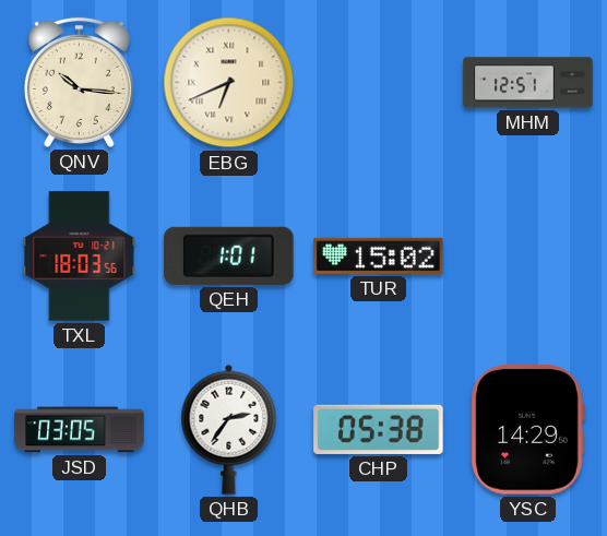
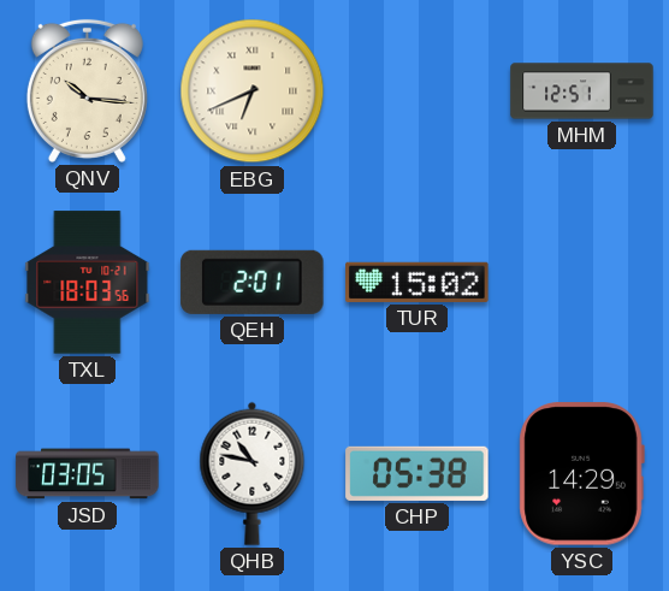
QEH: 1:01 -> 2:01
QHB: 2:36 -> 10:47
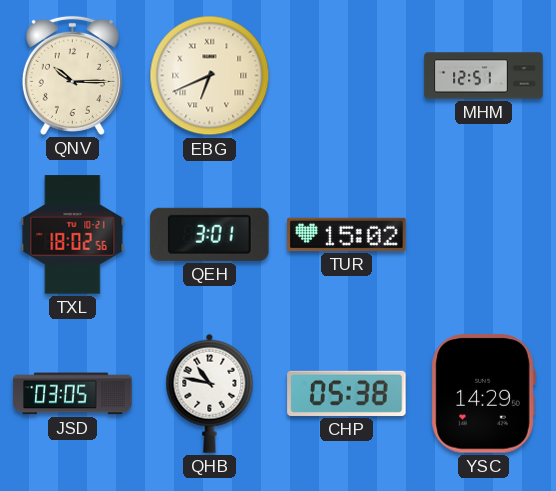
QNV: 10:16 -> 10:15
TXL: 18:03 -> 18:02
QEH: 2:01 -> 3:01
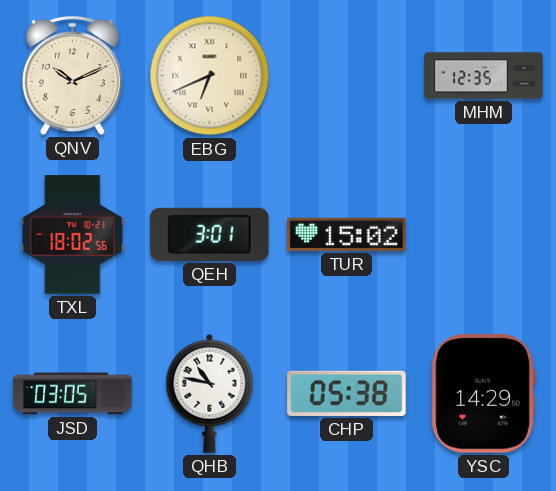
QNV: 10:15 -> 10:11
MHM: 12:51 -> 12:35
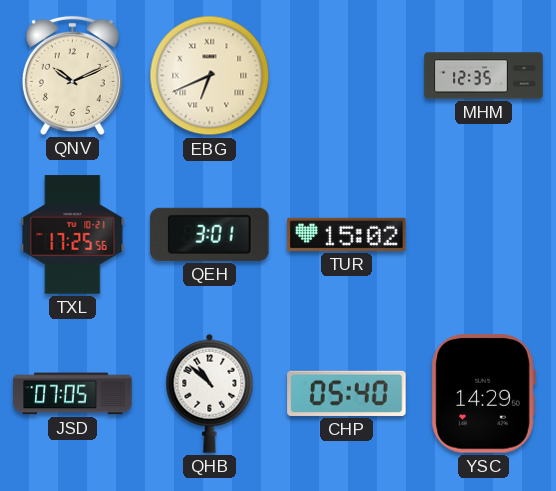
TXL: 18:02 -> 17:25
JSD: 03:05 -> 07:05
QHB: 10:47 -> 10:52
CHP: 05:38 -> 05:40
